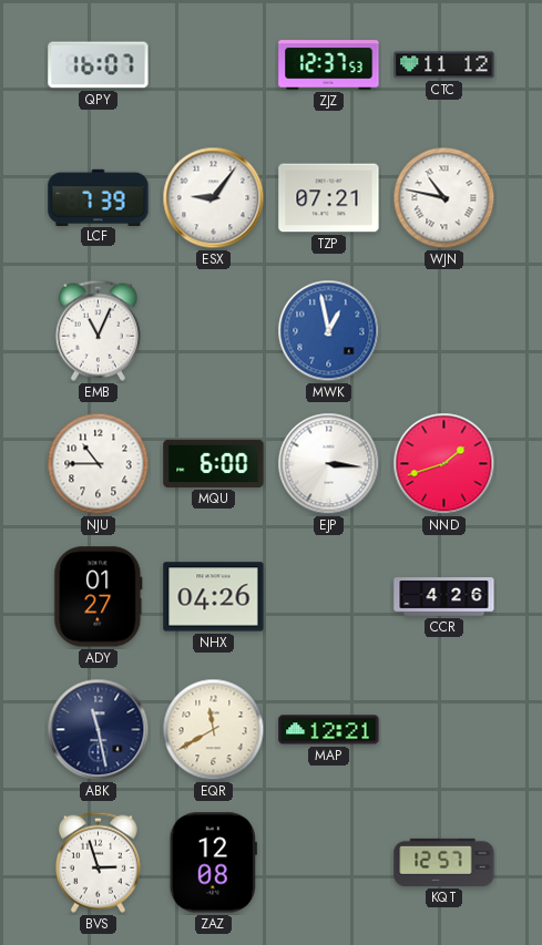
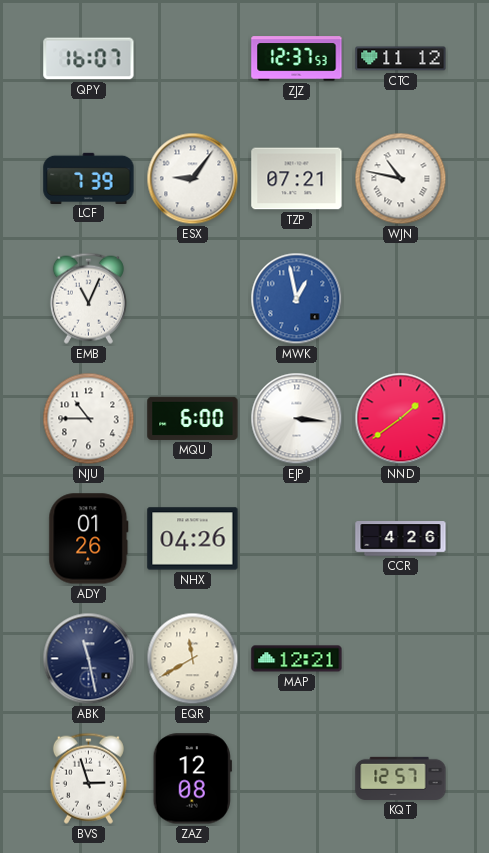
NND: 1:42 -> 1:39
ADY: 01:27 -> 01:26
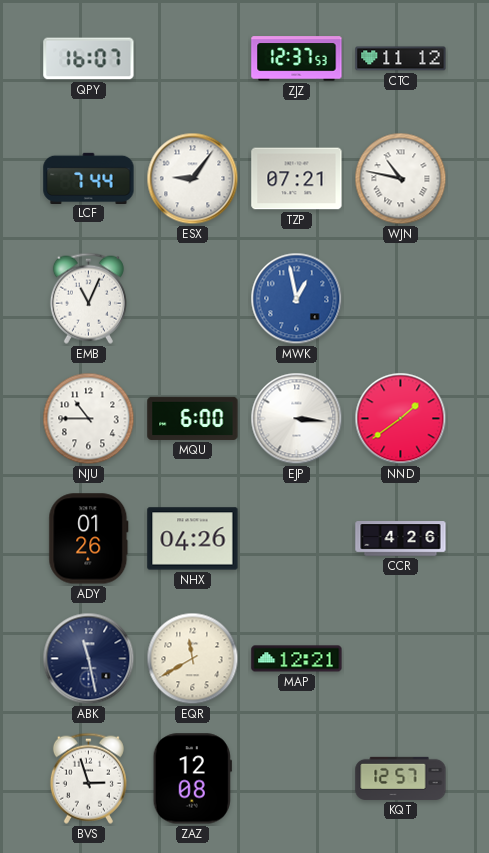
LCF: 7:39 -> 7:44
